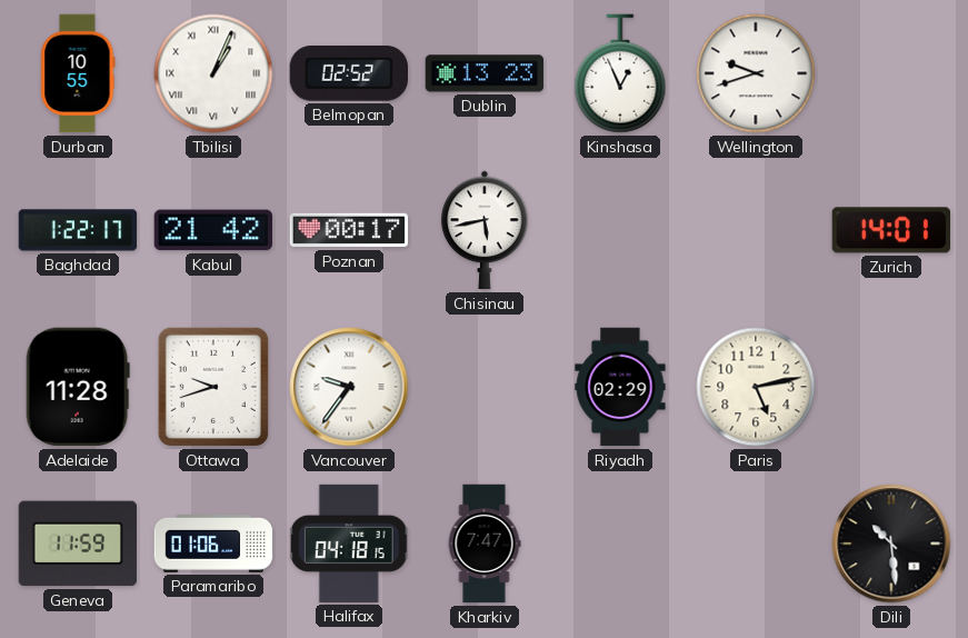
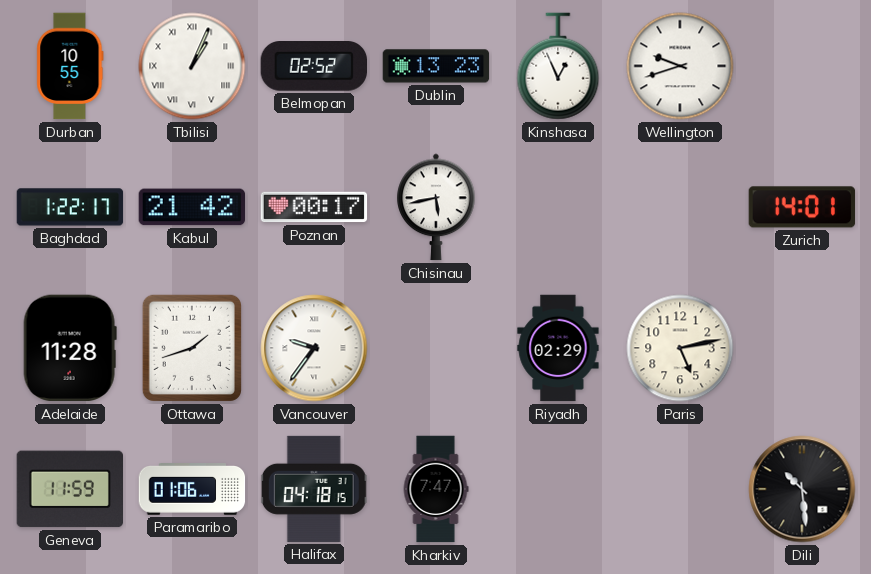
Ottawa: 9:42 -> 1:42
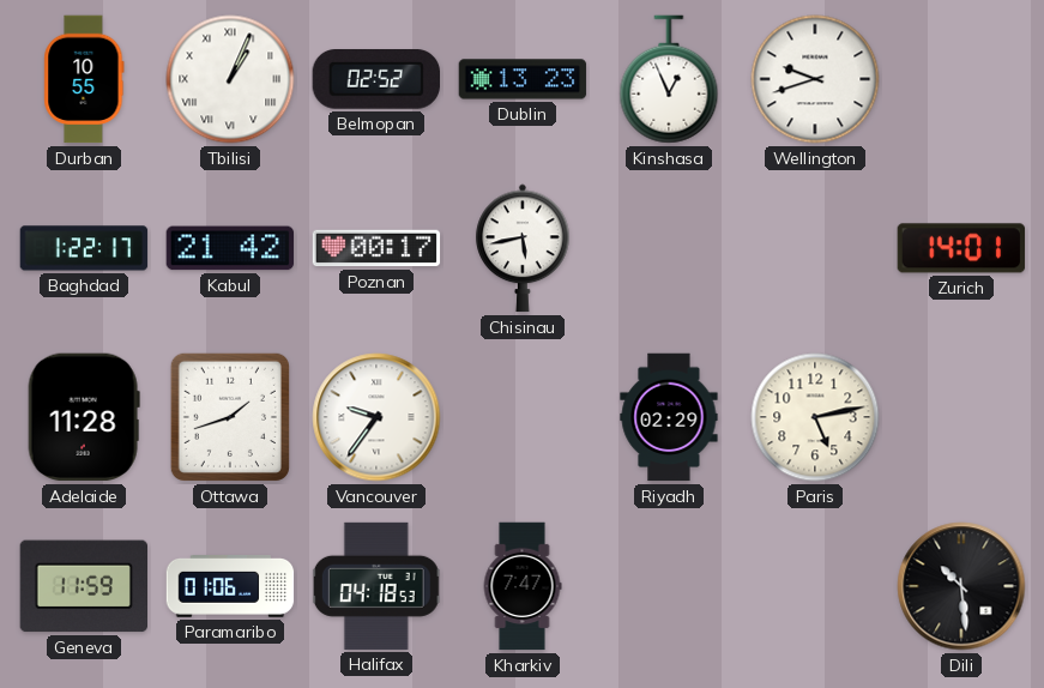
Halifax: 04:18:15 -> 04:18:53
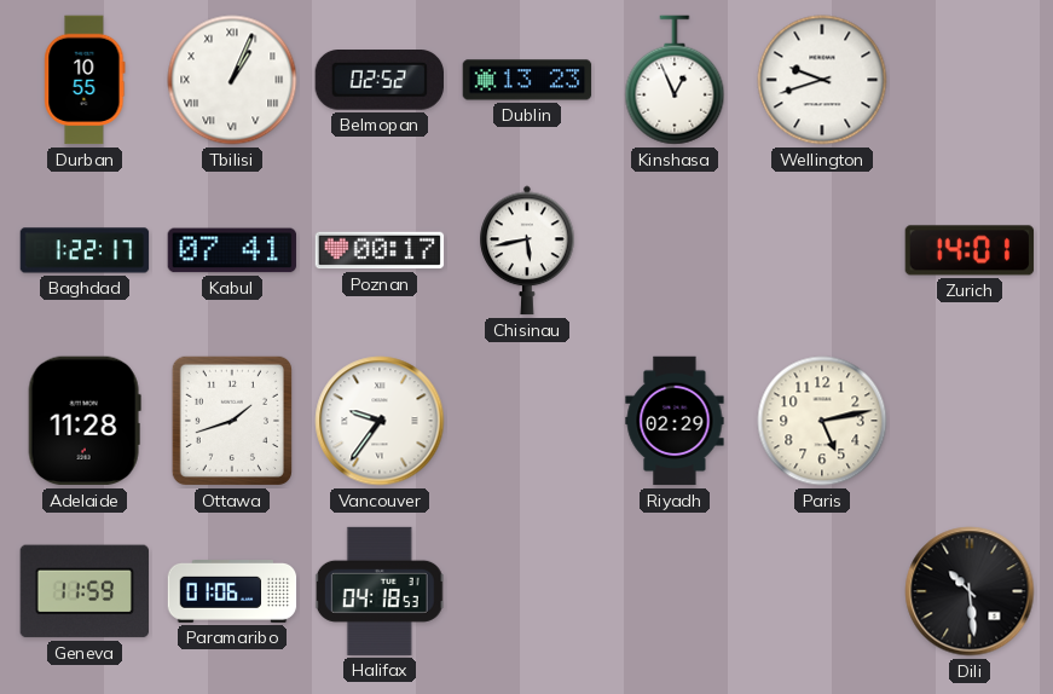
Kabul: 21:42 -> 07:41
Kharkiv: 7:47 -> none
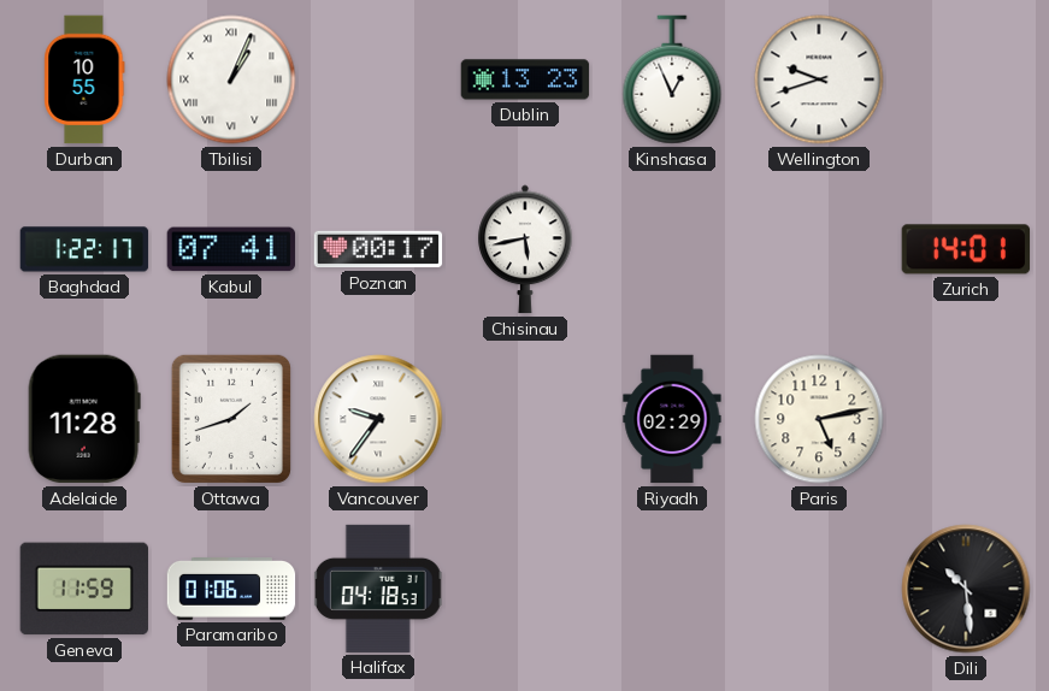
Belmopan: 02:52 -> none
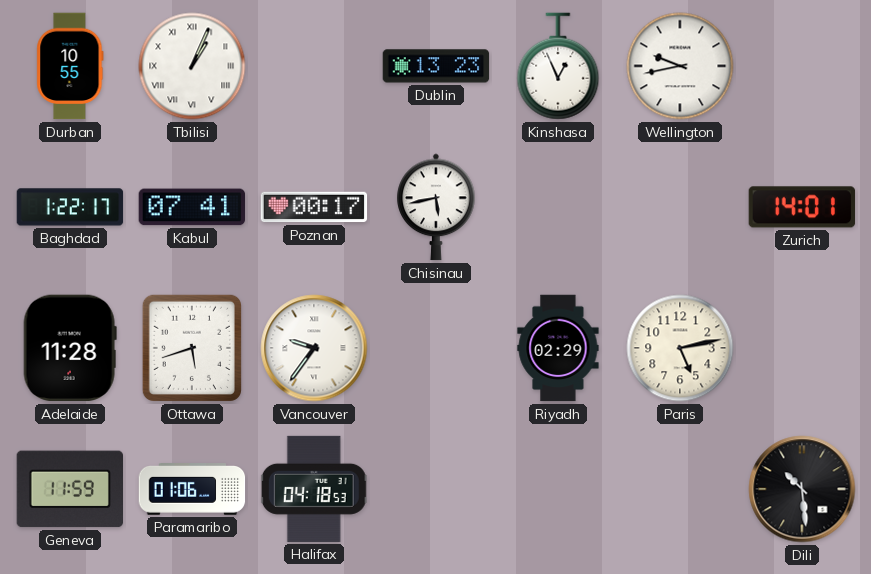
Wellington: 9:42 -> 9:43
Ottawa: 1:42 -> 5:42
